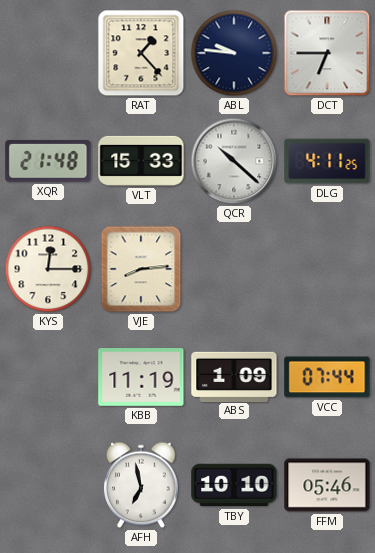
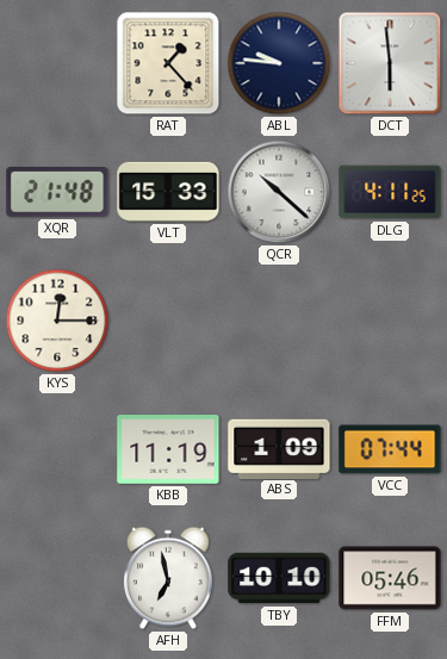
DCT: 6:45 -> 5:59
VJE: 8:14 -> none
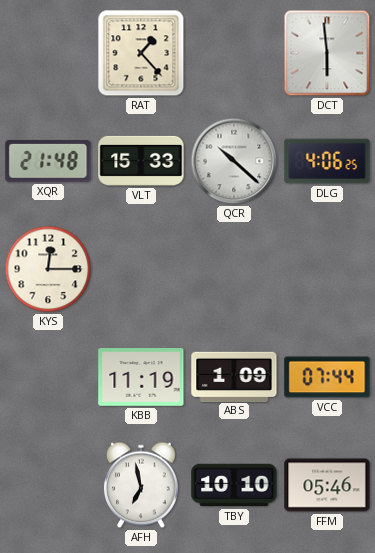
ABL: 9:46 -> none
DLG: 4:11 -> 4:06
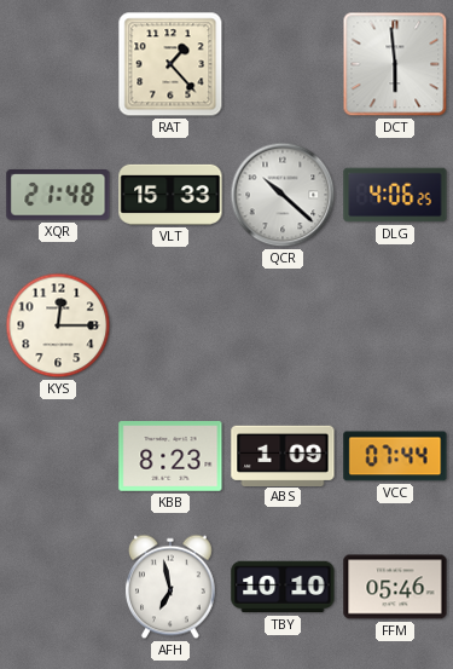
KBB: 11:19 -> 8:23
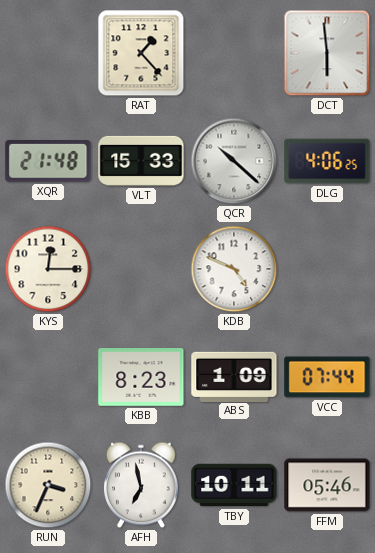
KDB: none -> 4:49
RUN: none -> 3:34
TBY: 10:10 -> 10:11
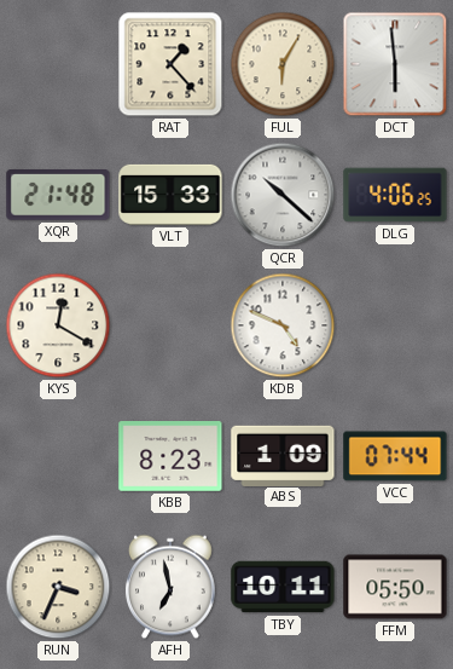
FUL: none -> 6:05
KYS: 12:15 -> 12:20
FFM: 05:46 -> 05:50
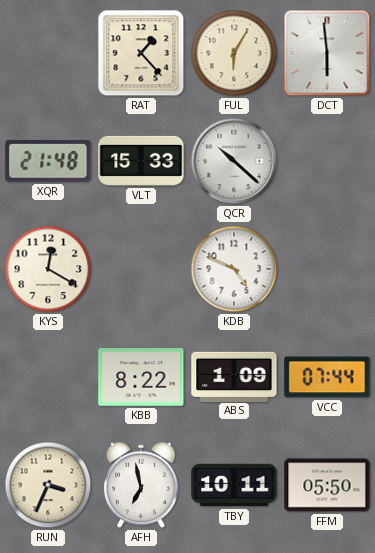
DLG: 4:06 -> none
KBB: 8:23 -> 8:22
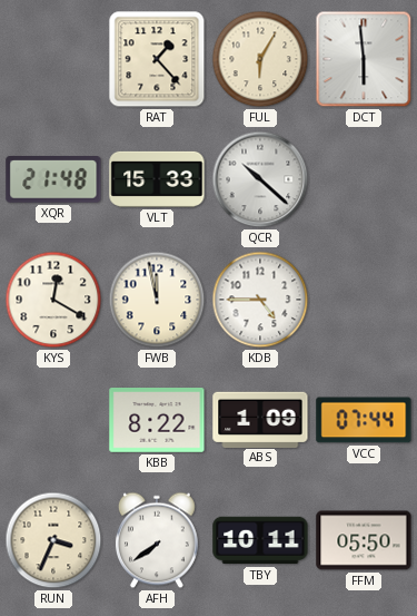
FWB: none -> 11:58
KDB: 4:49 -> 4:45
AFH: 6:58 -> 7:39
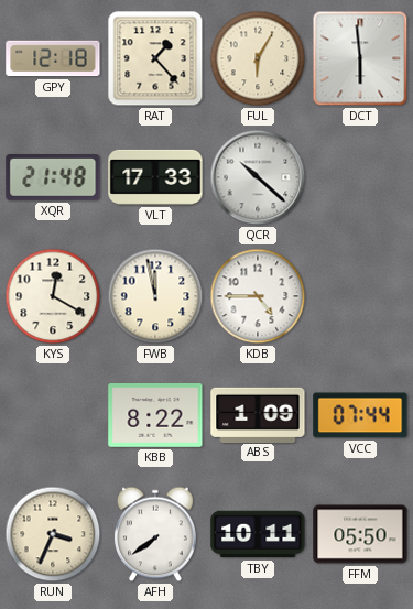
GPY: none -> 12:18
VLT: 15:33 -> 17:33
